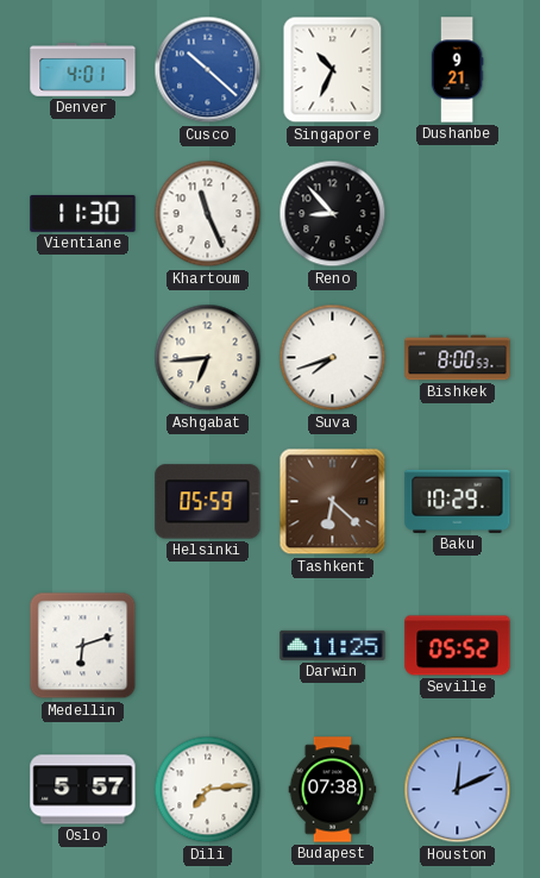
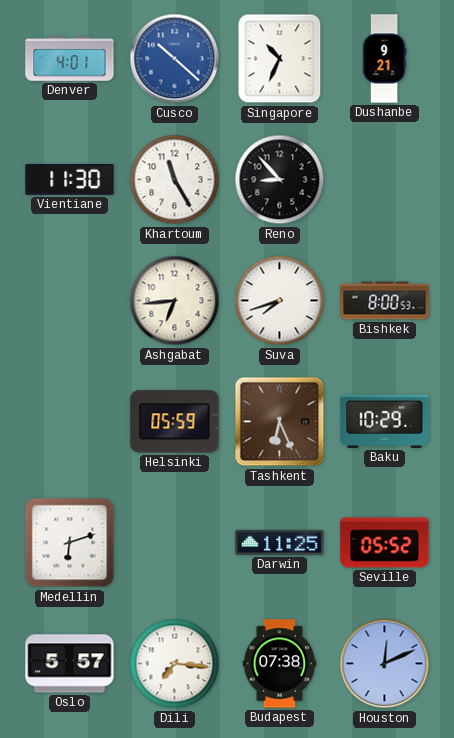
Khartoum: 11:26 -> 11:25
Tashkent: 6:22 -> 6:26
Dili: 7:14 -> 7:16
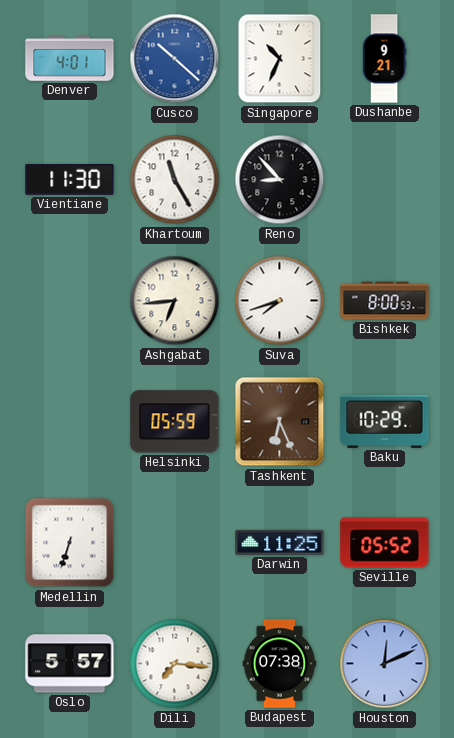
Medellin: 6:12 -> 6:33
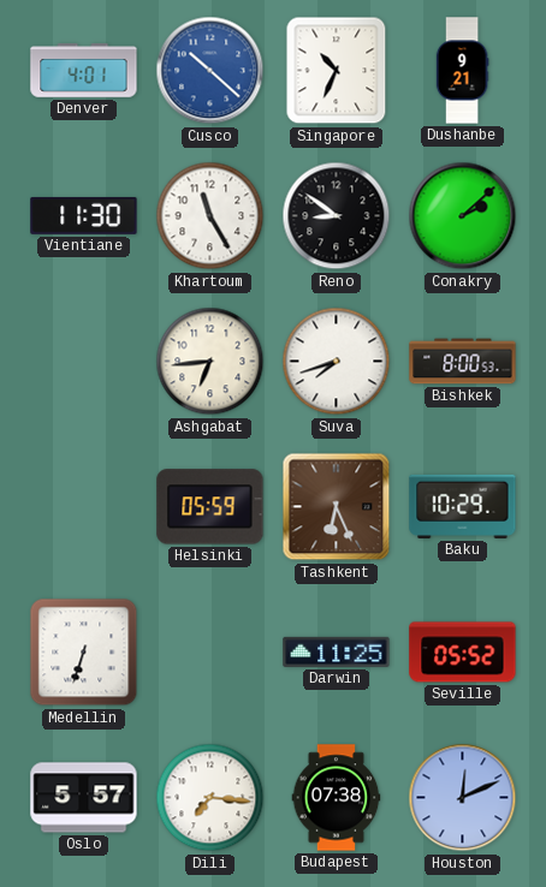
Reno: 8:53 -> 8:51
Conakry: none -> 2:08
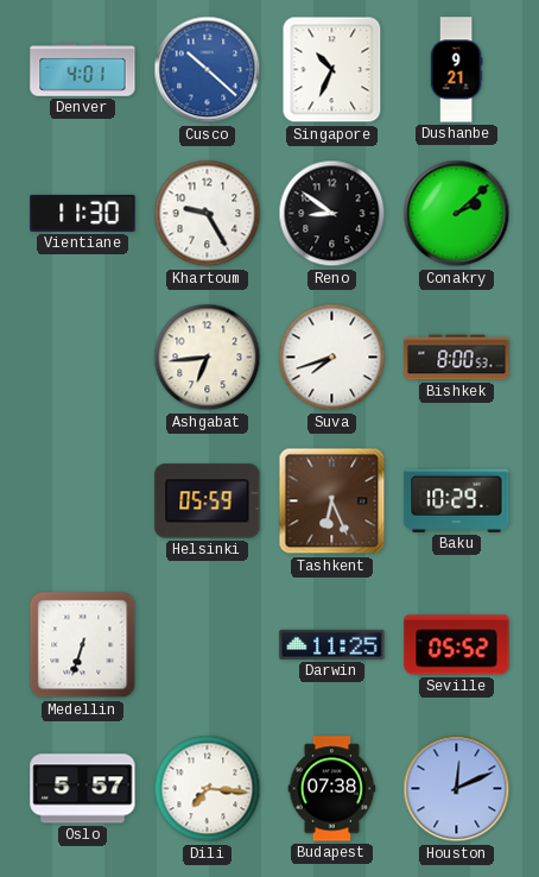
Khartoum: 11:25 -> 9:25
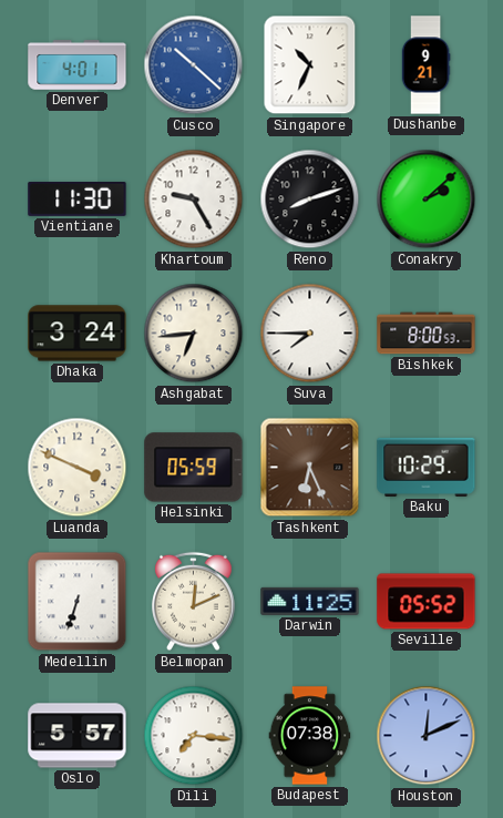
Reno: 8:51 -> 8:12
Dhaka: none -> 3:24
Suva: 7:42 -> 7:45
Luanda: none -> 3:49
Belmopan: none -> 12:11
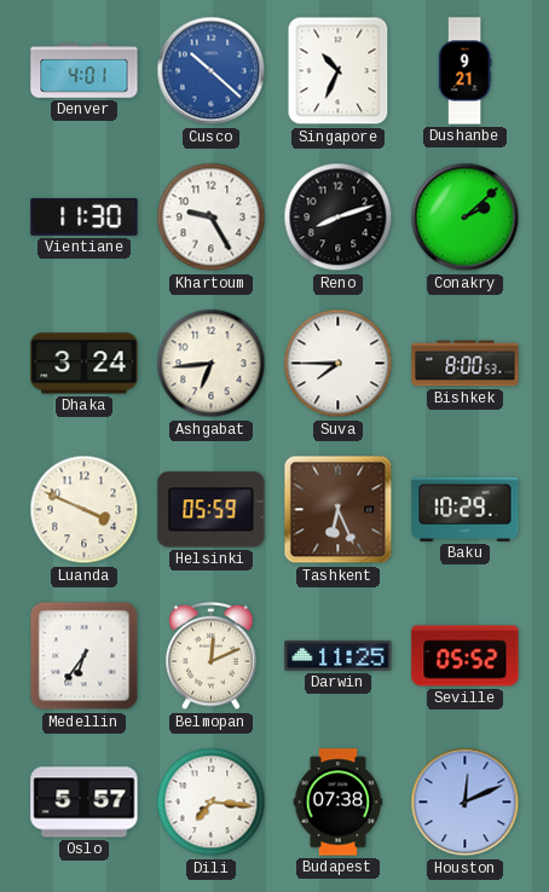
Medellin: 6:33 -> 6:36
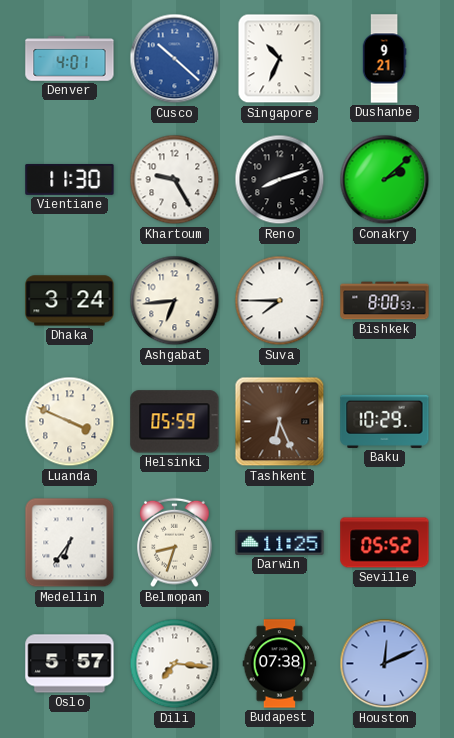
Belmopan: 12:11 -> 8:33
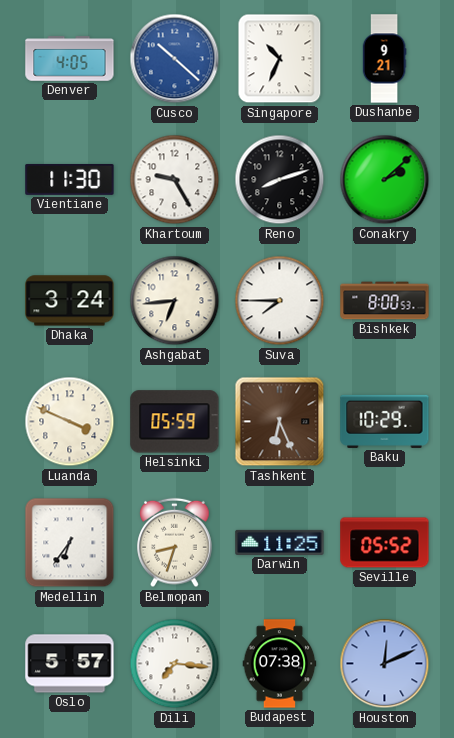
Denver: 4:01 -> 4:05
